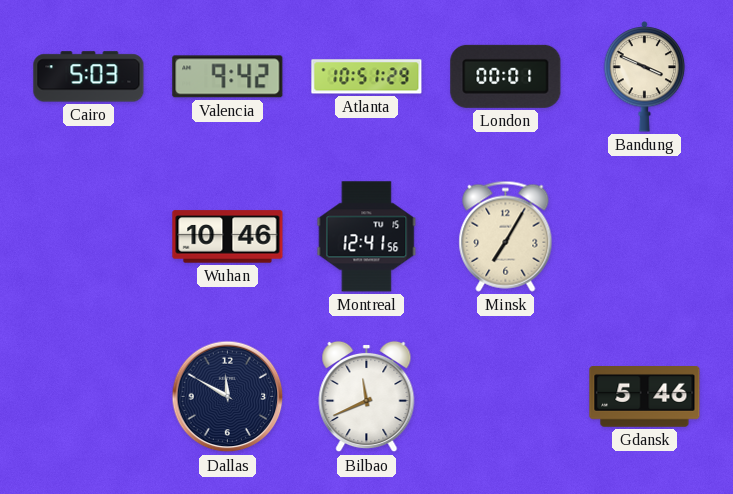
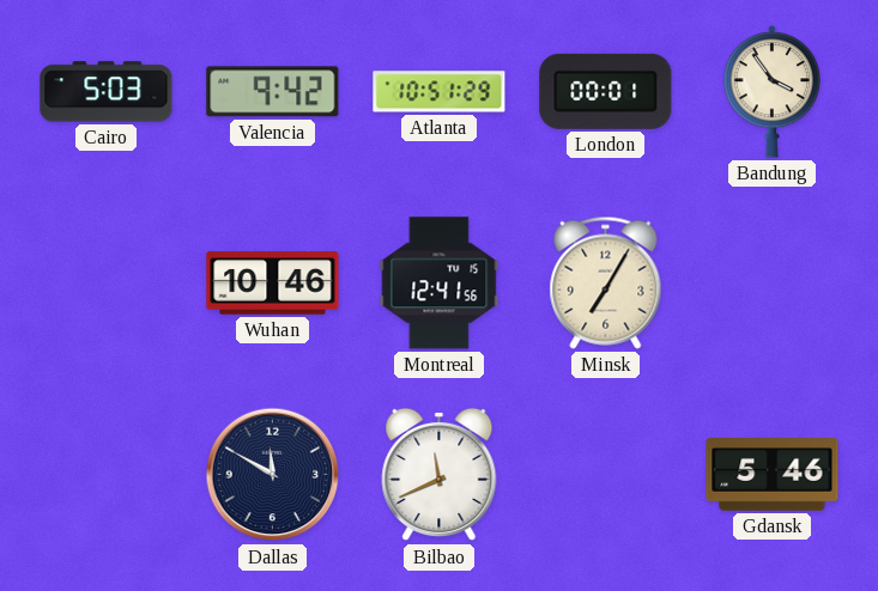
Bandung: 3:49 -> 3:54
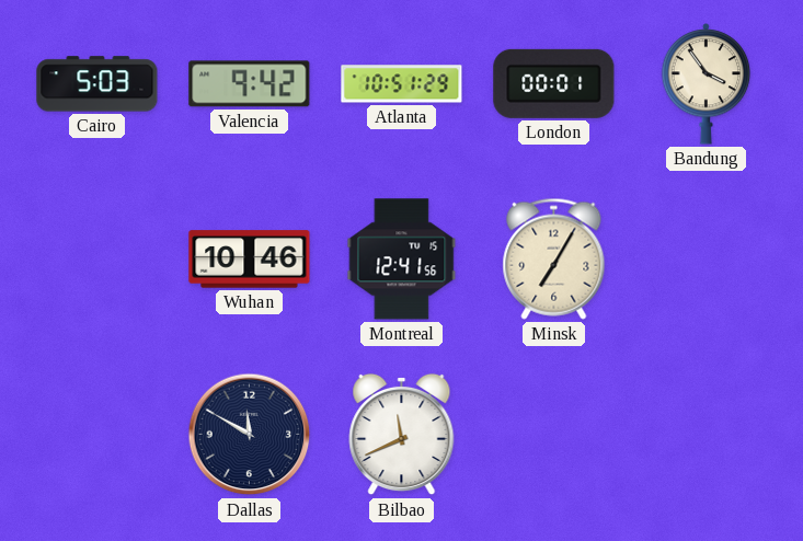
Gdansk: 5:46 -> none
